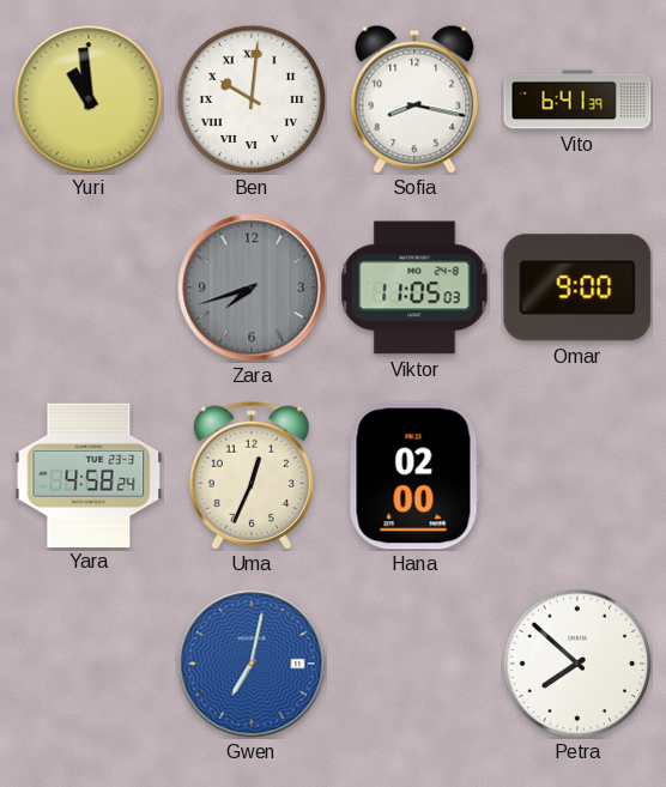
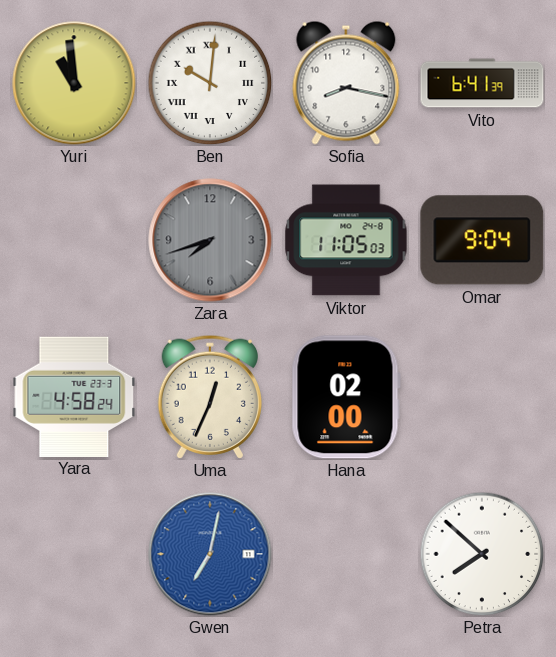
Omar: 9:00 -> 9:04
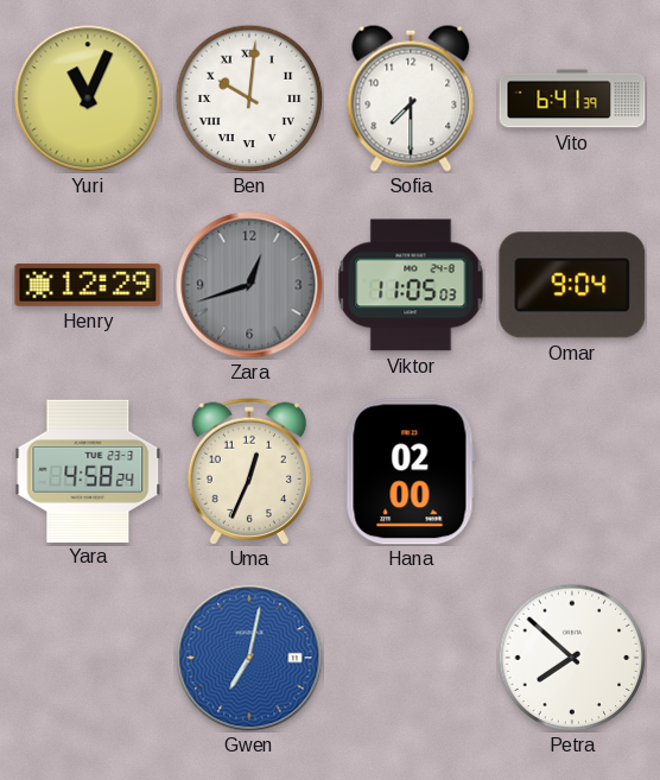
Yuri: 10:59 -> 11:04
Sofia: 8:17 -> 7:30
Henry: none -> 12:29
Zara: 7:42 -> 12:42
